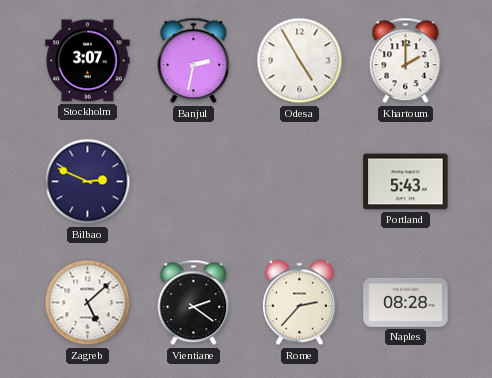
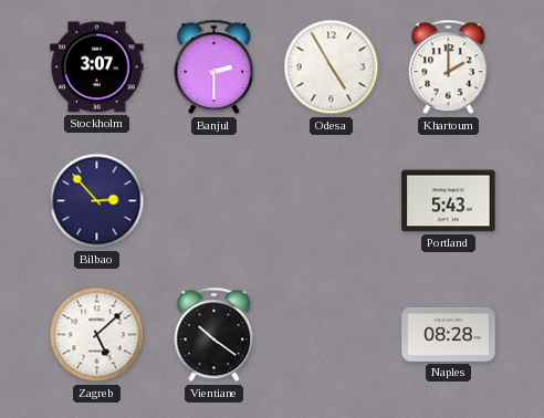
Banjul: 2:32 -> 2:30
Bilbao: 2:49 -> 2:53
Vientiane: 2:21 -> 10:21
Rome: 2:37 -> none
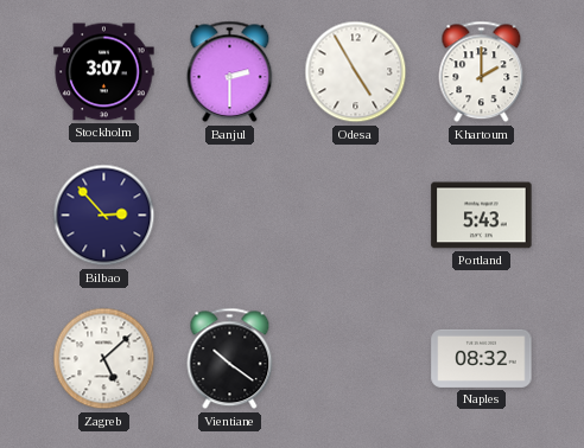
Naples: 08:28 -> 08:32
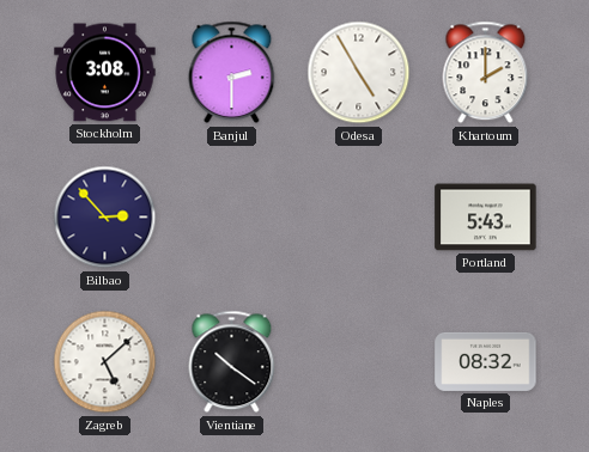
Stockholm: 3:07 -> 3:08
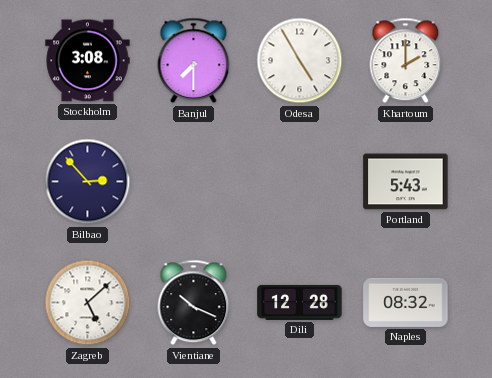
Banjul: 2:30 -> 7:30
Vientiane: 10:21 -> 10:19
Dili: none -> 12:28
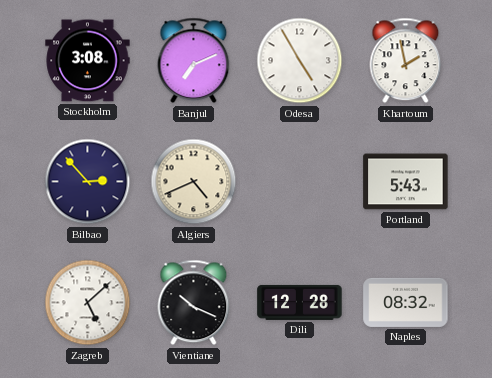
Banjul: 7:30 -> 7:11
Khartoum: 2:00 -> 1:58
Algiers: none -> 4:41
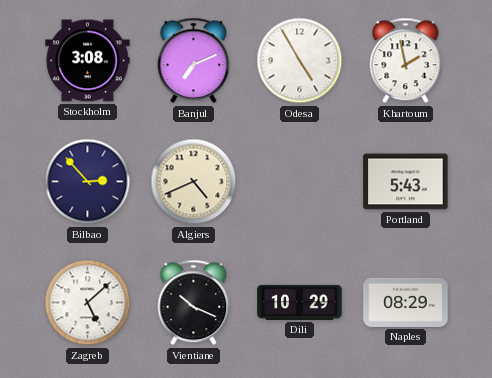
Dili: 12:28 -> 10:29
Naples: 08:32 -> 08:29
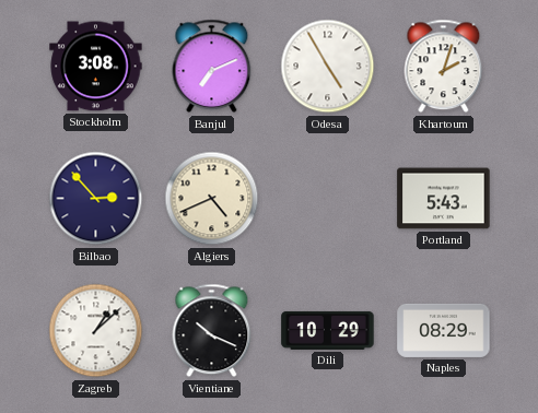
Khartoum: 1:58 -> 2:03
Zagreb: 5:08 -> 1:08
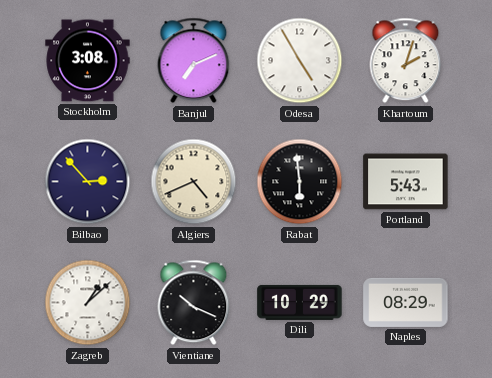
Rabat: none -> 5:59
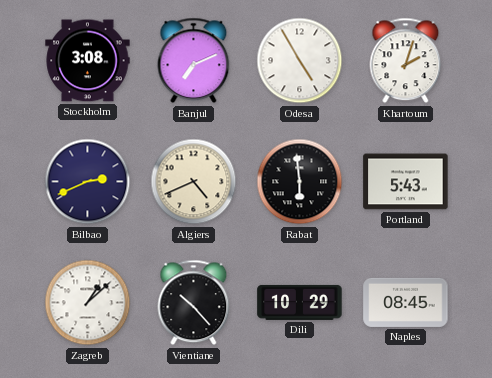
Bilbao: 2:53 -> 2:41
Vientiane: 10:19 -> 10:23
Naples: 08:29 -> 08:45
